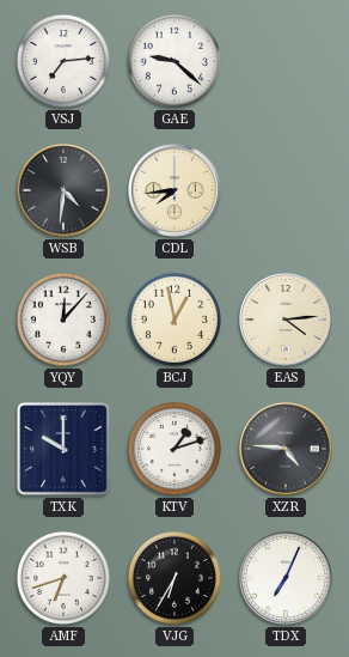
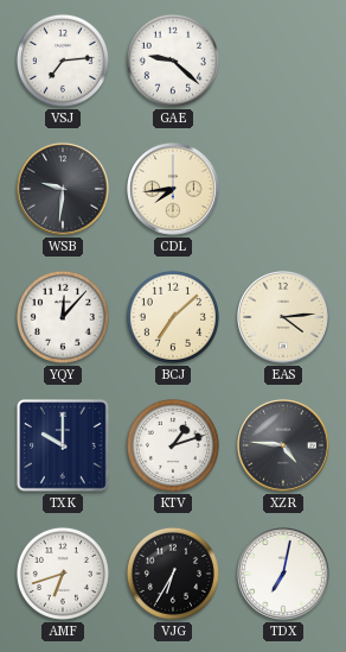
WSB: 4:31 -> 9:31
BCJ: 12:58 -> 7:08
TDX: 7:04 -> 7:02
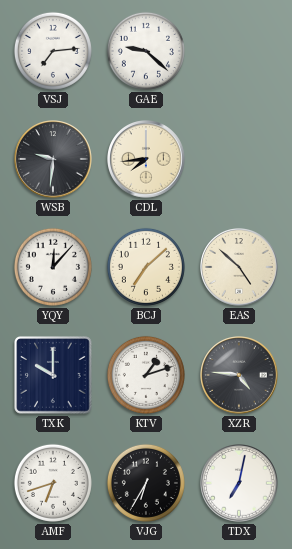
EAS: 4:14 -> 4:52
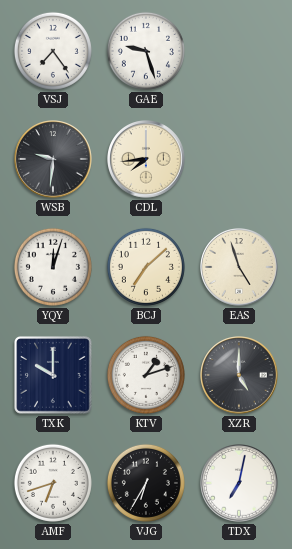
VSJ: 7:14 -> 7:24
GAE: 9:22 -> 9:27
YQY: 12:07 -> 12:03
EAS: 4:52 -> 4:57
XZR: 4:46 -> 5:00
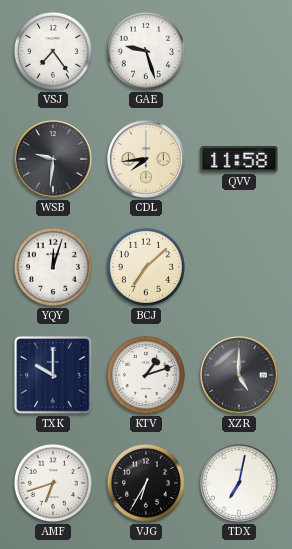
QVV: none -> 11:58
EAS: 4:57 -> none
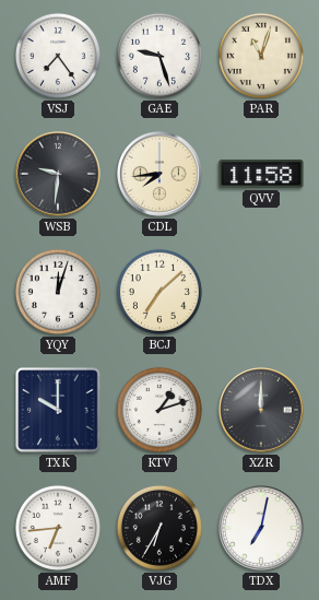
PAR: none -> 11:03
XZR: 5:00 -> 12:00
AMF: 6:42 -> 6:44
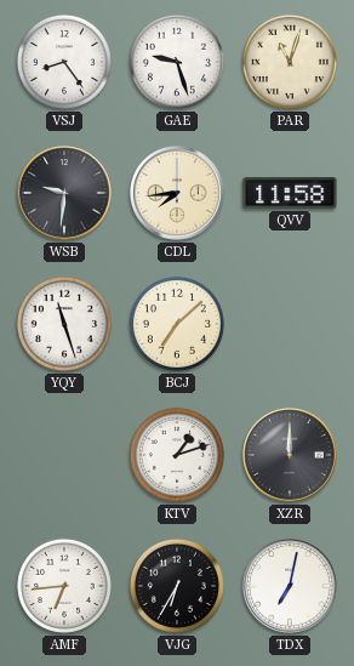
VSJ: 7:24 -> 8:24
YQY: 12:03 -> 11:27
TXK: 10:00 -> none
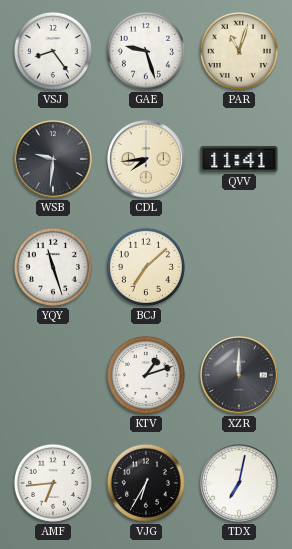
QVV: 11:58 -> 11:41
